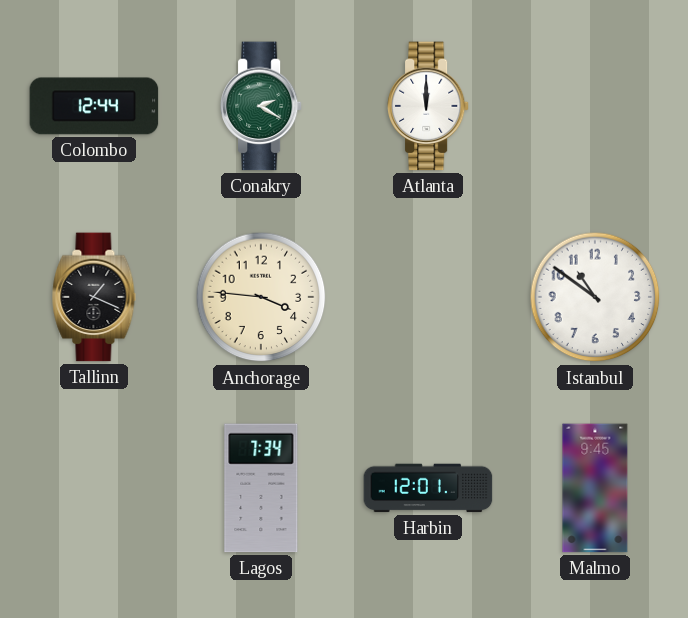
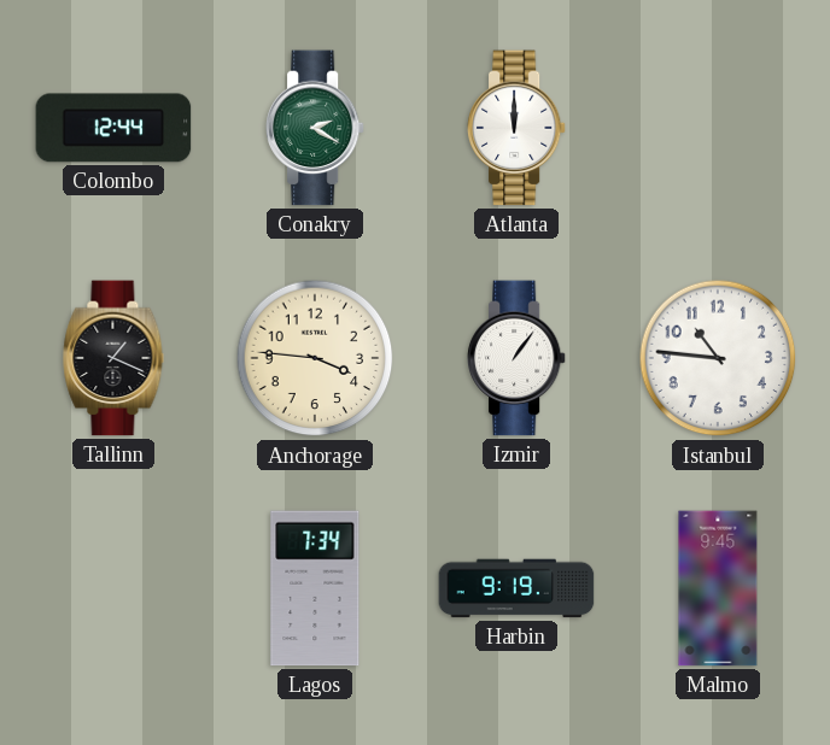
Izmir: none -> 1:06
Istanbul: 10:51 -> 10:46
Harbin: 12:01 -> 9:19
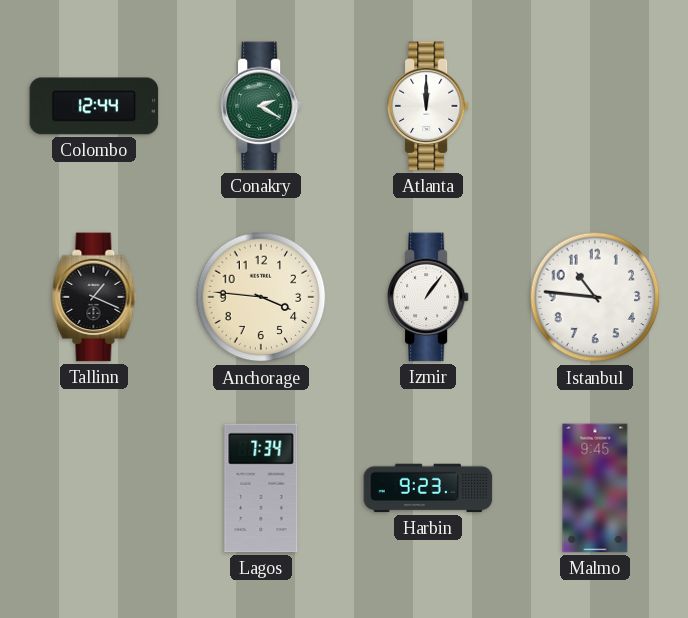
Harbin: 9:19 -> 9:23
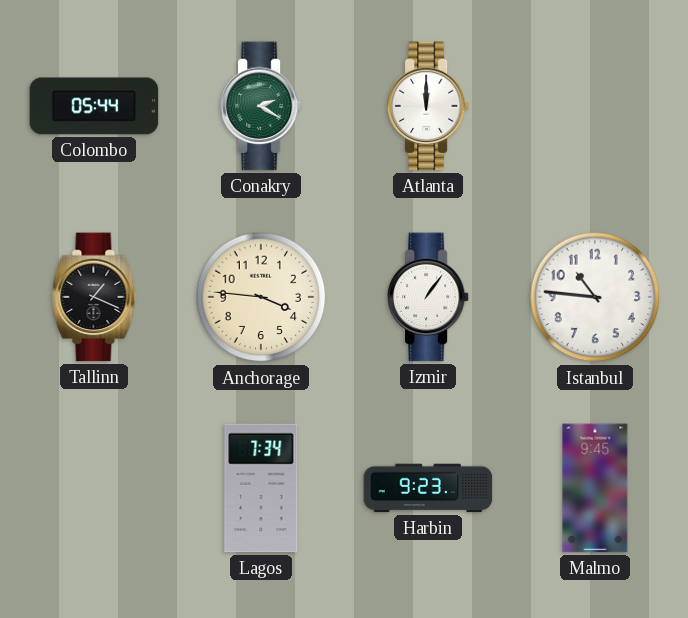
Colombo: 12:44 -> 05:44
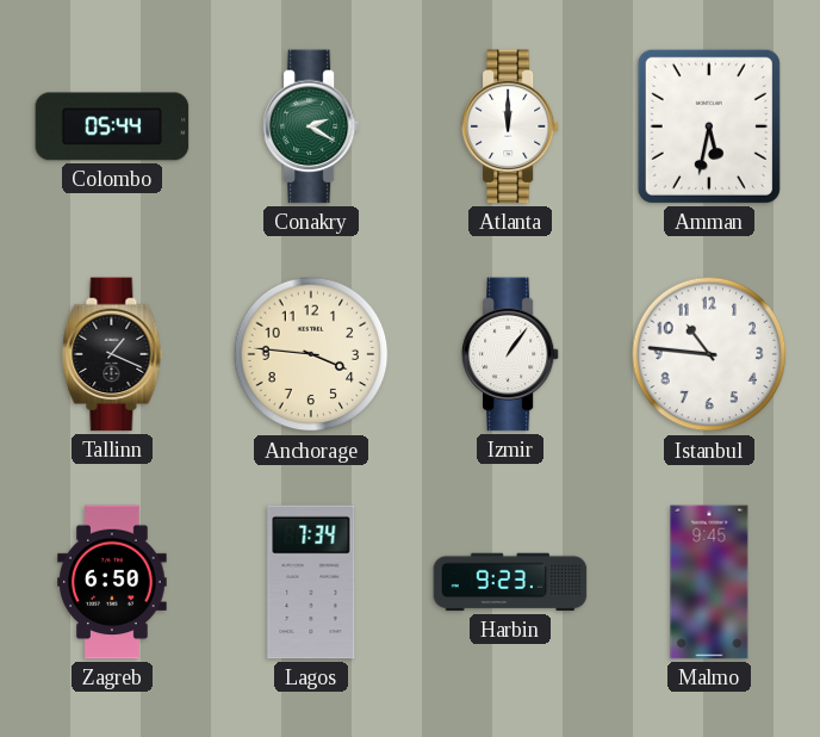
Amman: none -> 5:32
Zagreb: none -> 6:50
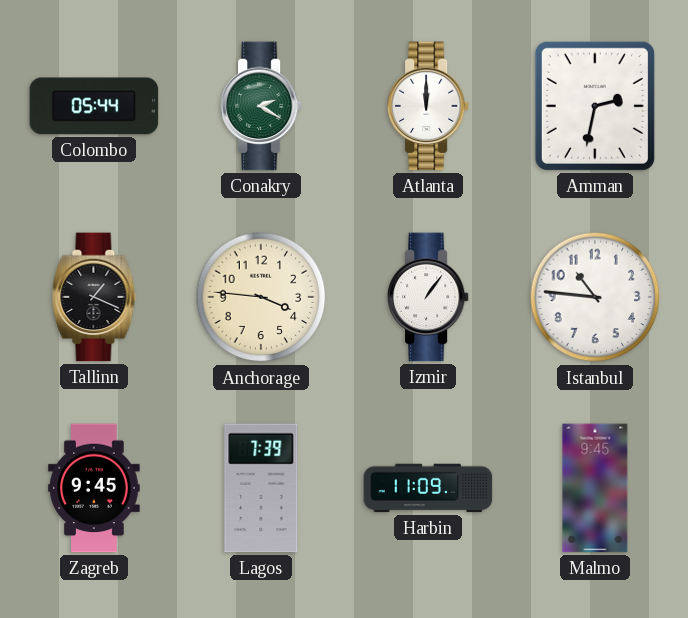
Amman: 5:32 -> 2:32
Zagreb: 6:50 -> 9:45
Lagos: 7:34 -> 7:39
Harbin: 9:23 -> 11:09
